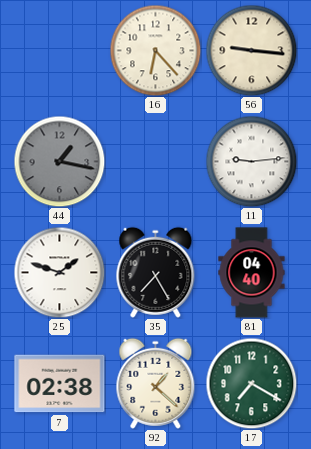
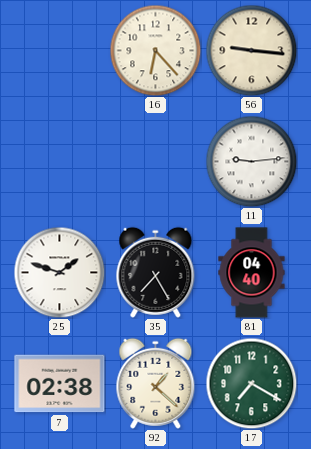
44: 1:17 -> none
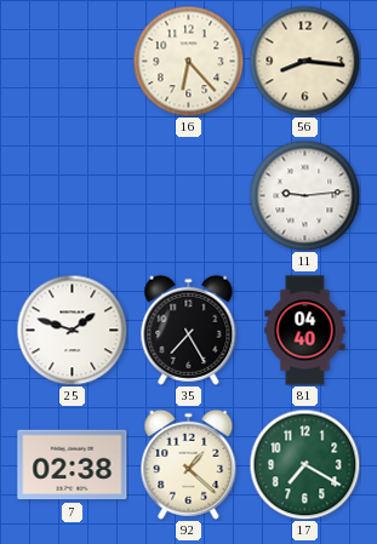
56: 9:16 -> 8:16
